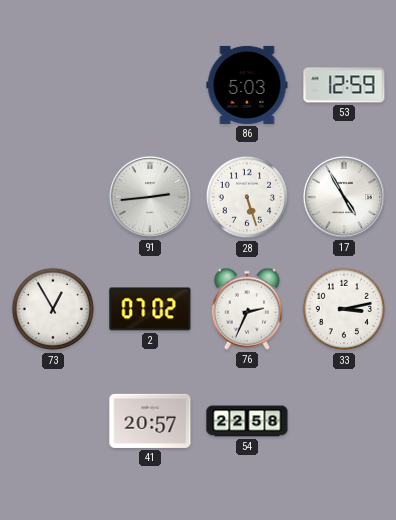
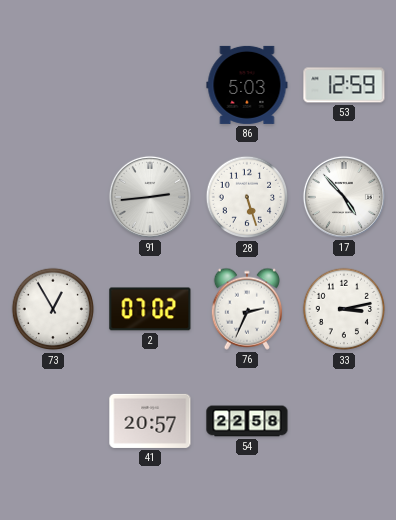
17: 4:55 -> 4:53
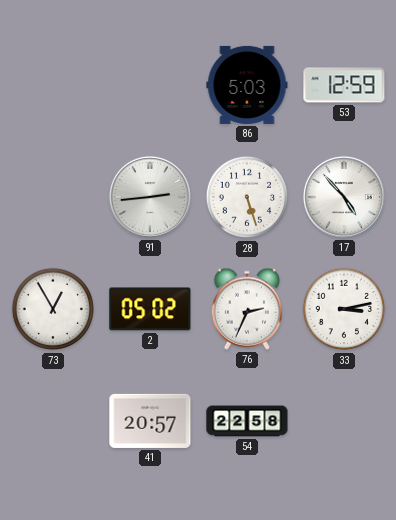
2: 07:02 -> 05:02
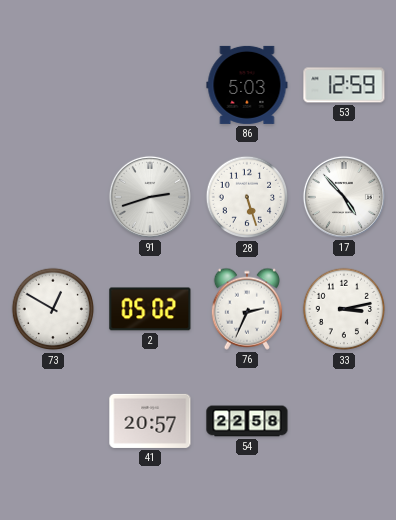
91: 2:44 -> 2:42
73: 12:55 -> 12:50
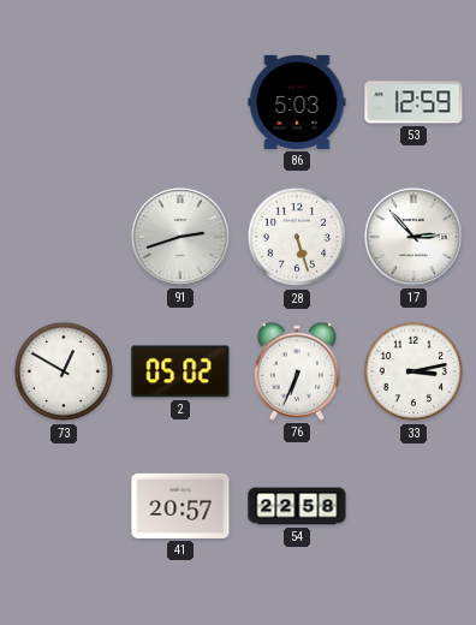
17: 4:53 -> 2:53
76: 2:34 -> 6:34
